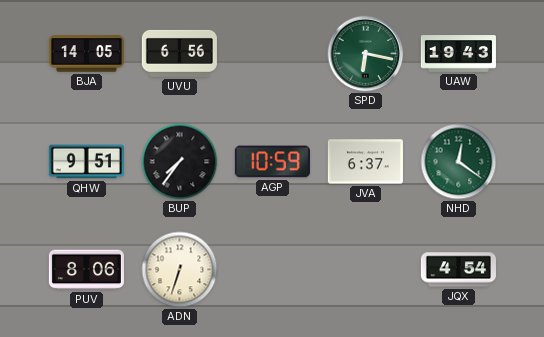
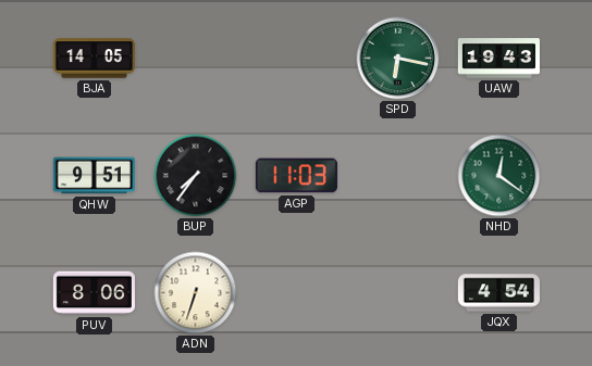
UVU: 6:56 -> none
AGP: 10:59 -> 11:03
JVA: 6:37 -> none
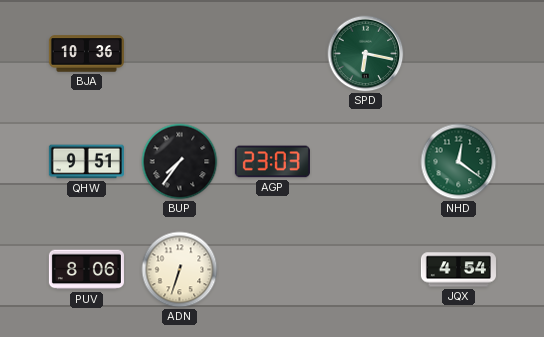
BJA: 14:05 -> 10:36
UAW: 19:43 -> none
AGP: 11:03 -> 23:03
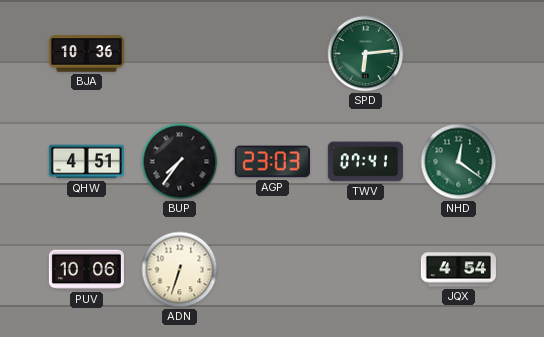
SPD: 6:17 -> 6:14
QHW: 9:51 -> 4:51
TWV: none -> 07:41
PUV: 8:06 -> 10:06
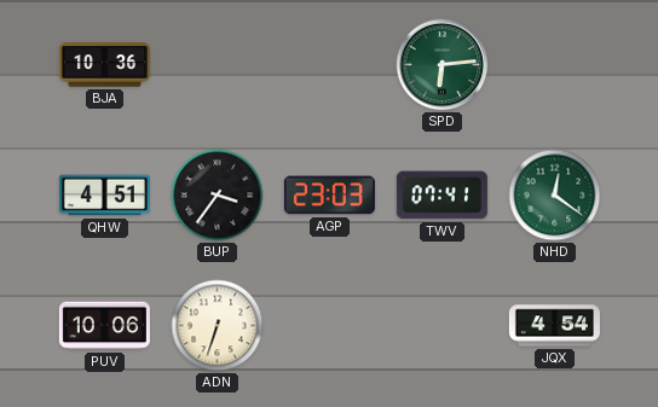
BUP: 7:36 -> 3:36
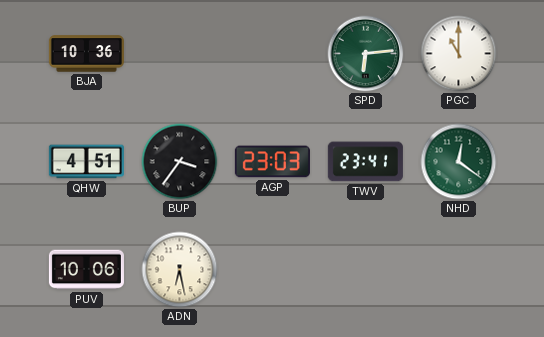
PGC: none -> 11:00
TWV: 07:41 -> 23:41
ADN: 6:33 -> 6:28
JQX: 4:54 -> none
